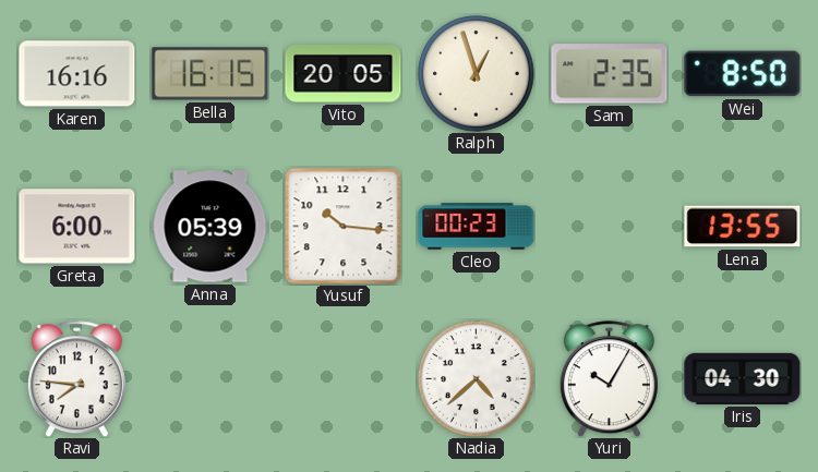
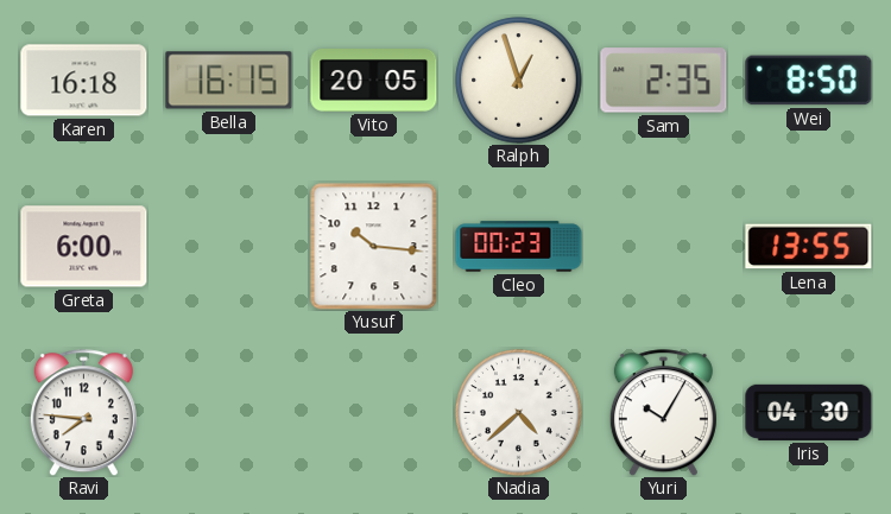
Karen: 16:16 -> 16:18
Anna: 05:39 -> none
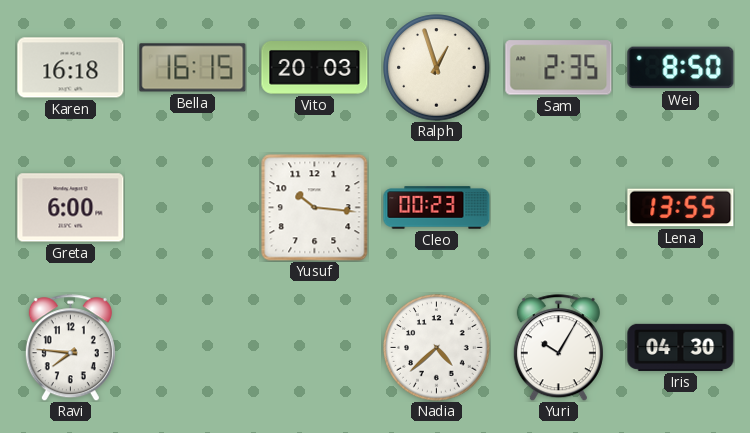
Vito: 20:05 -> 20:03
